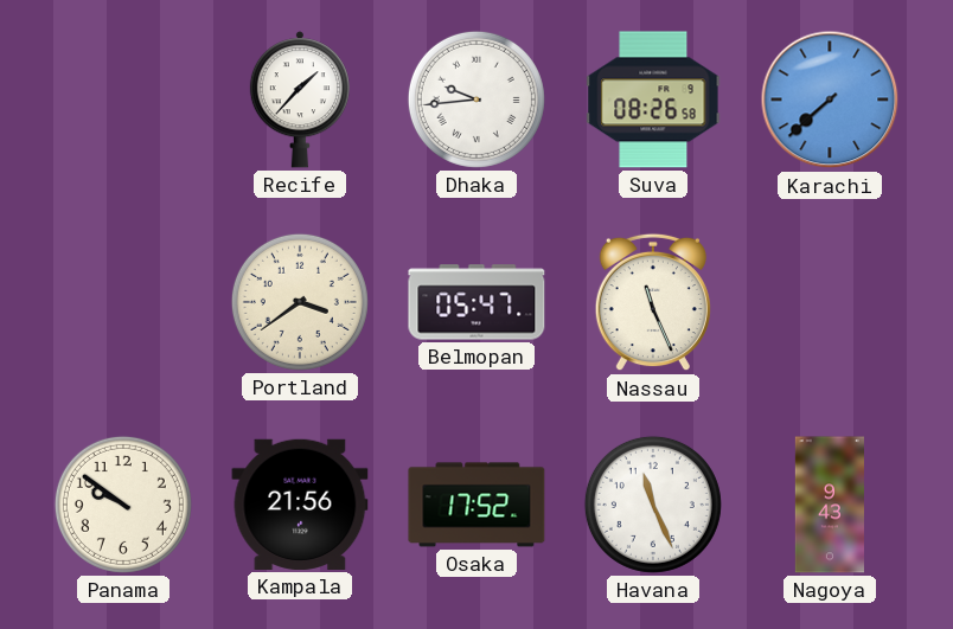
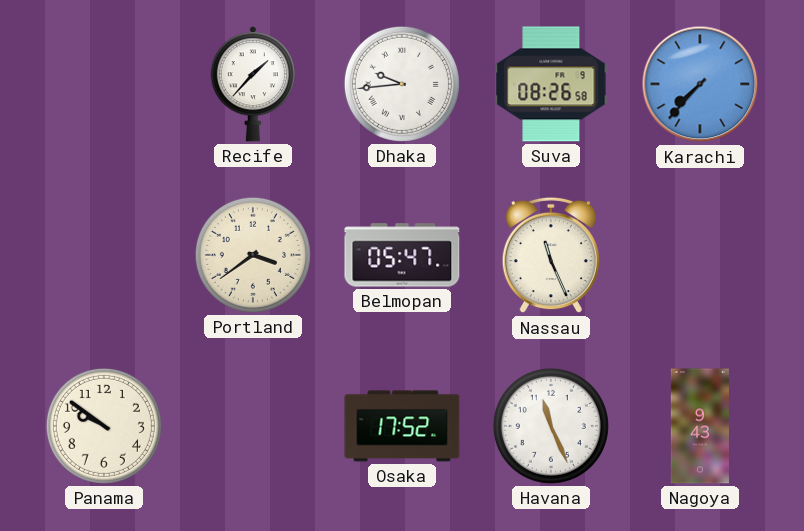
Karachi: 7:38 -> 7:37
Kampala: 21:56 -> none
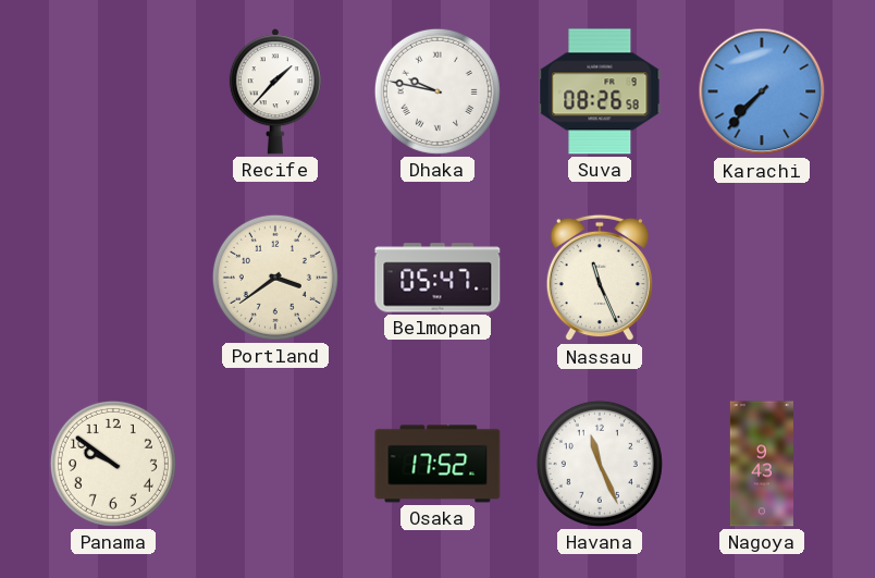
Dhaka: 9:44 -> 9:47
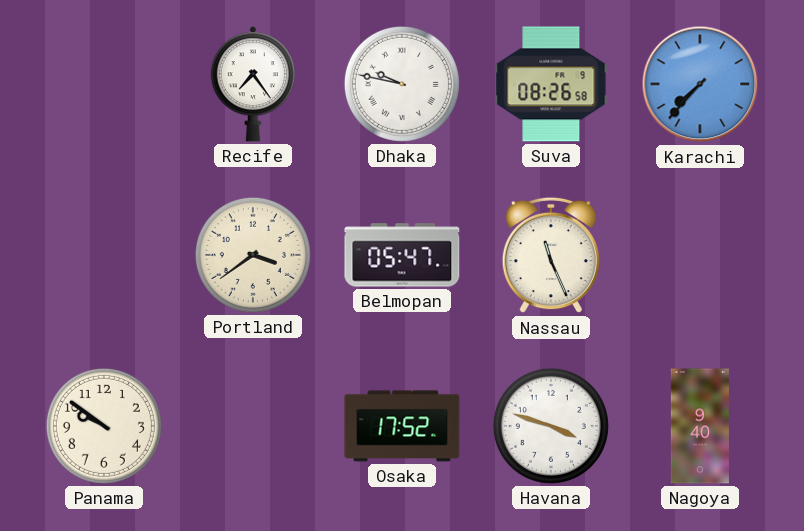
Recife: 1:37 -> 7:24
Havana: 11:26 -> 3:48
Nagoya: 9:43 -> 9:40
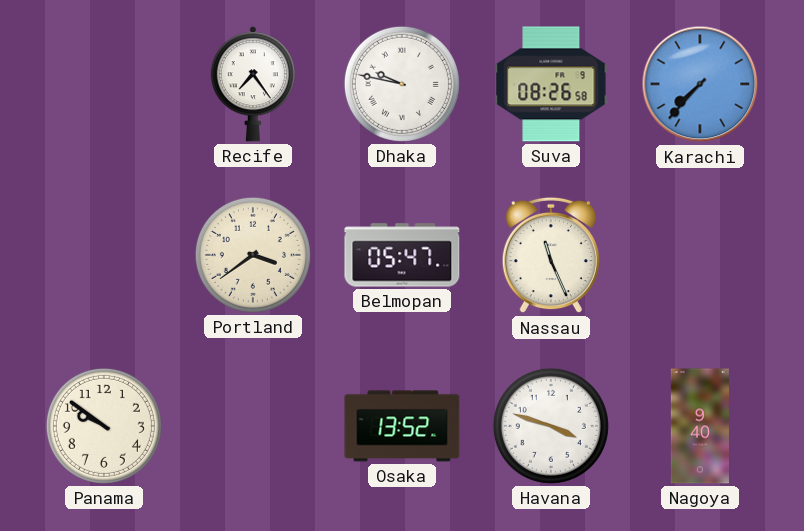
Osaka: 17:52 -> 13:52
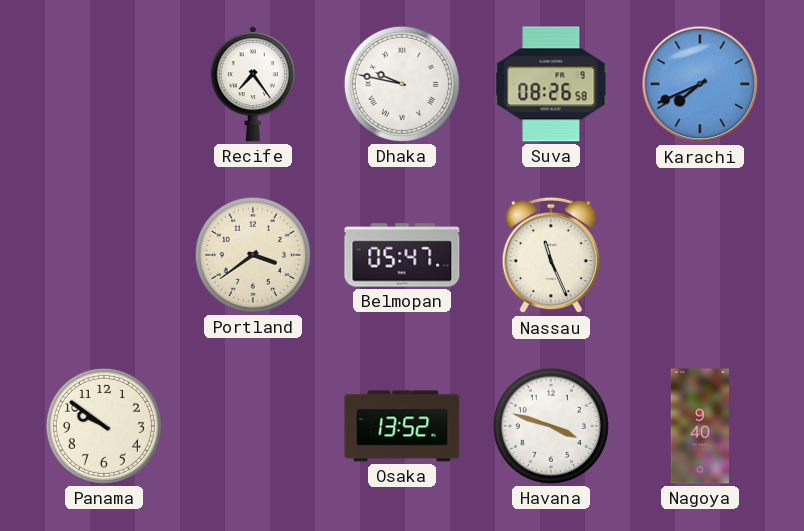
Karachi: 7:37 -> 7:41
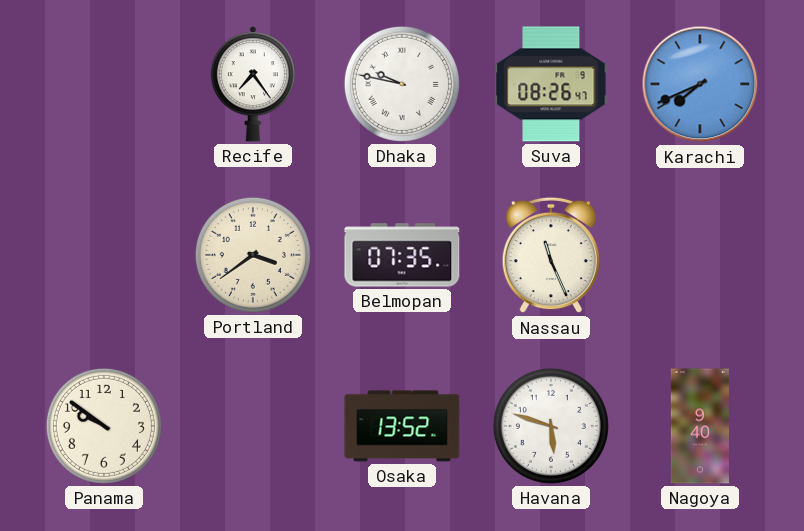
Suva: 08:26:58 -> 08:26:47
Belmopan: 05:47 -> 07:35
Havana: 3:48 -> 5:48
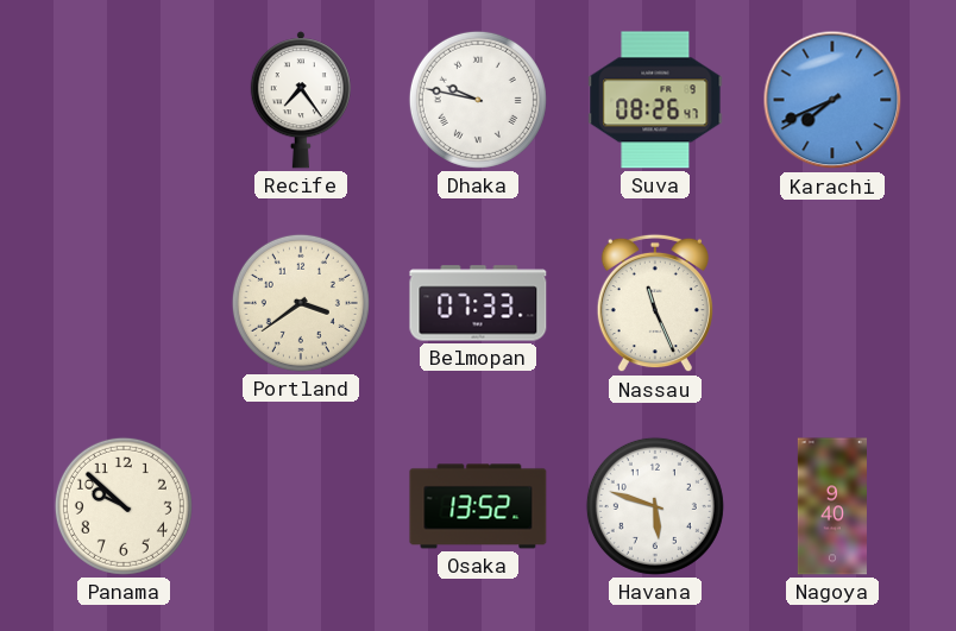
Belmopan: 07:35 -> 07:33
Panama: 9:51 -> 9:52
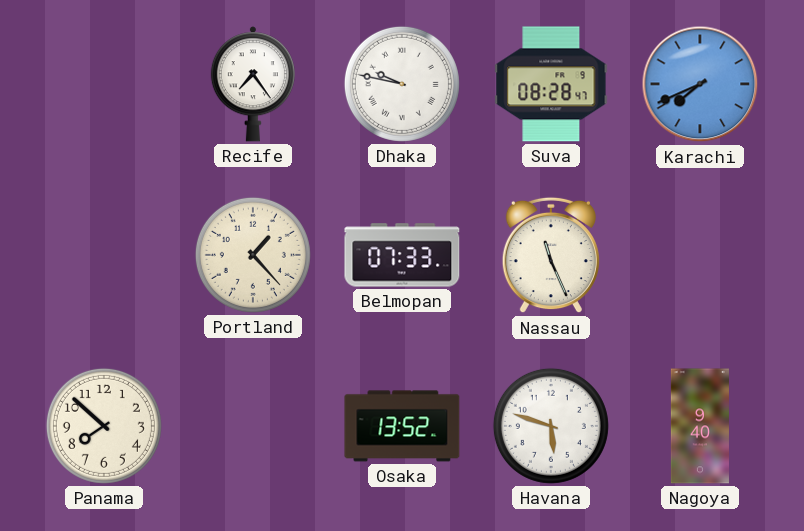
Suva: 08:26 -> 08:28
Portland: 3:39 -> 1:23
Panama: 9:52 -> 7:52
